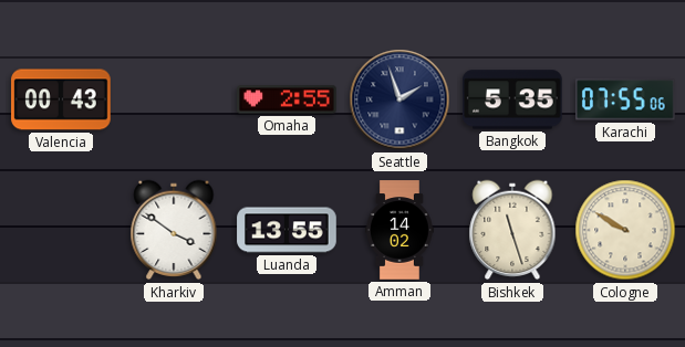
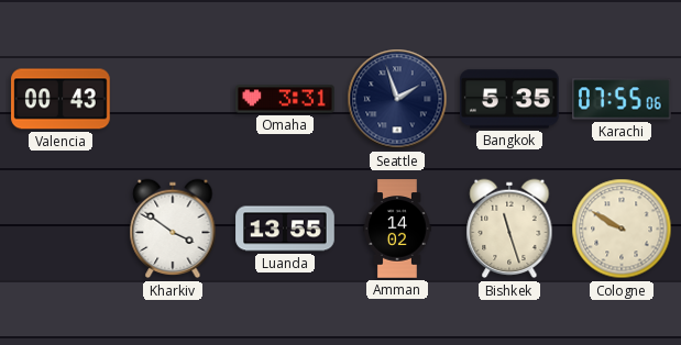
Omaha: 2:55 -> 3:31
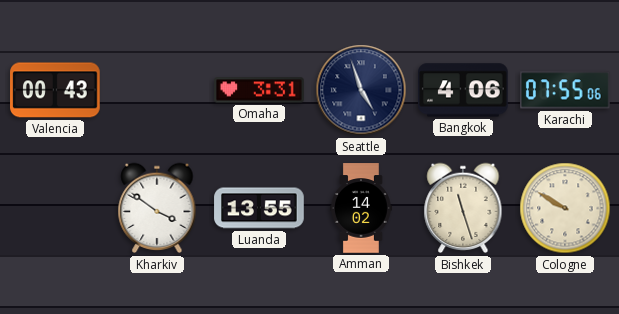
Seattle: 1:57 -> 4:57
Bangkok: 5:35 -> 4:06
